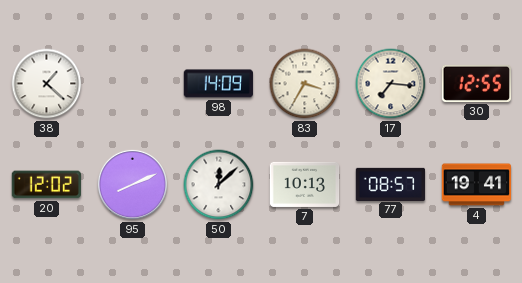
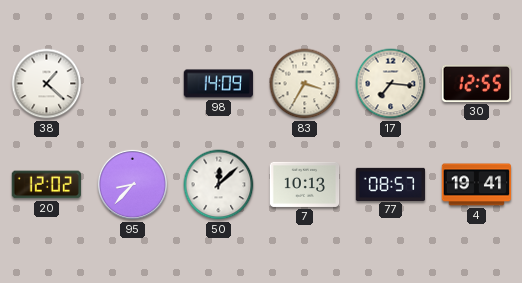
95: 8:11 -> 8:37
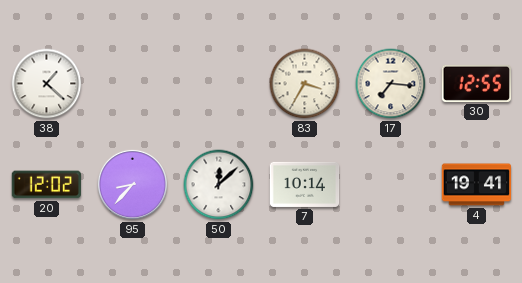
98: 14:09 -> none
7: 10:13 -> 10:14
77: 08:57 -> none
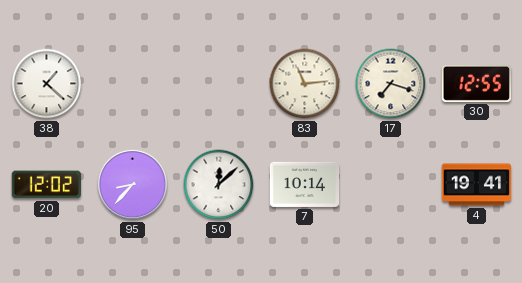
83: 3:35 -> 11:14
17: 7:16 -> 7:18
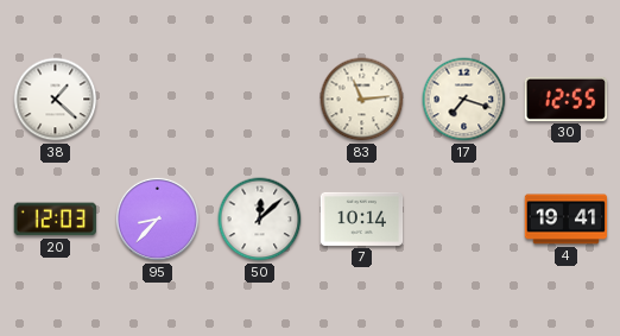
20: 12:02 -> 12:03
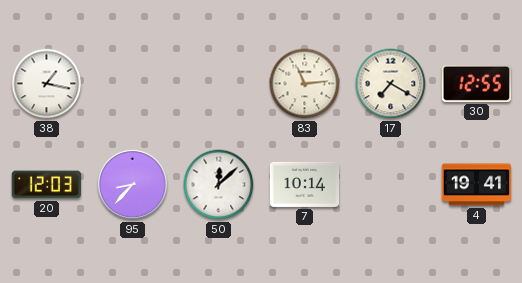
38: 1:22 -> 1:17
17: 7:18 -> 7:20
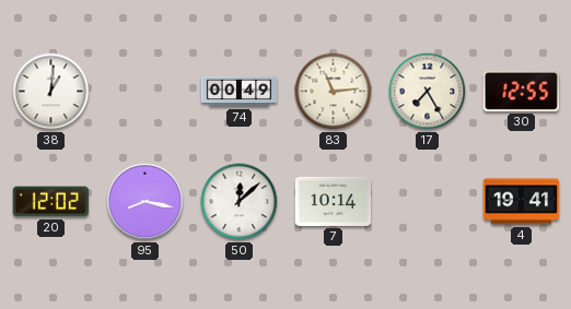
38: 1:17 -> 1:01
74: none -> 00:49
17: 7:20 -> 7:25
20: 12:03 -> 12:02
95: 8:37 -> 8:17
